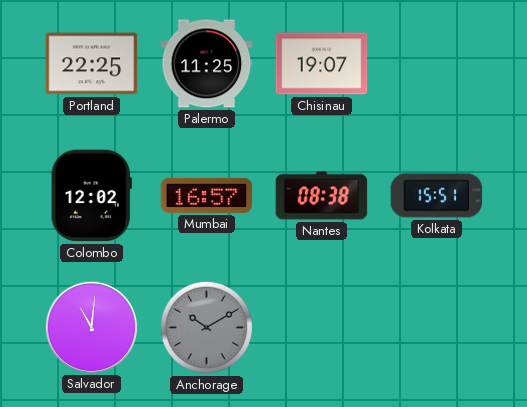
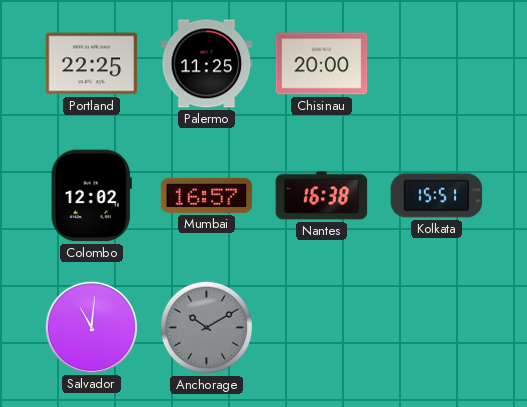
Chisinau: 19:07 -> 20:00
Nantes: 08:38 -> 16:38
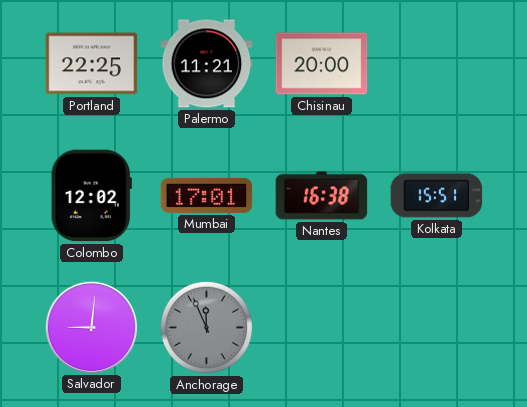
Palermo: 11:25 -> 11:21
Mumbai: 16:57 -> 17:01
Salvador: 11:01 -> 9:01
Anchorage: 10:10 -> 11:56
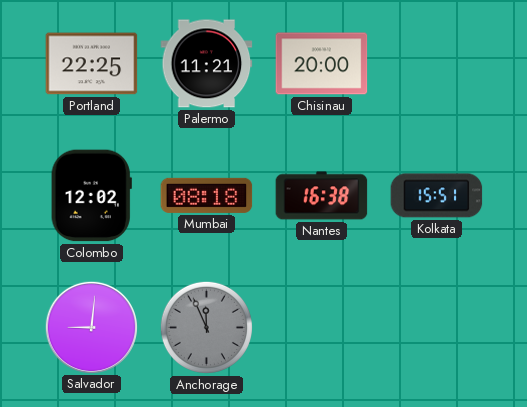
Mumbai: 17:01 -> 08:18
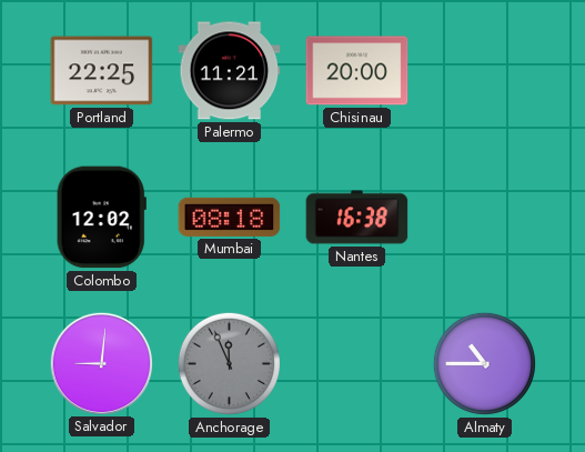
Kolkata: 15:51 -> none
Almaty: none -> 10:45
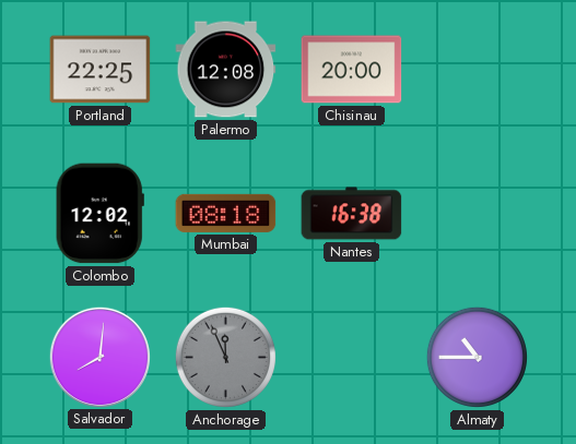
Palermo: 11:21 -> 12:08
Salvador: 9:01 -> 8:01
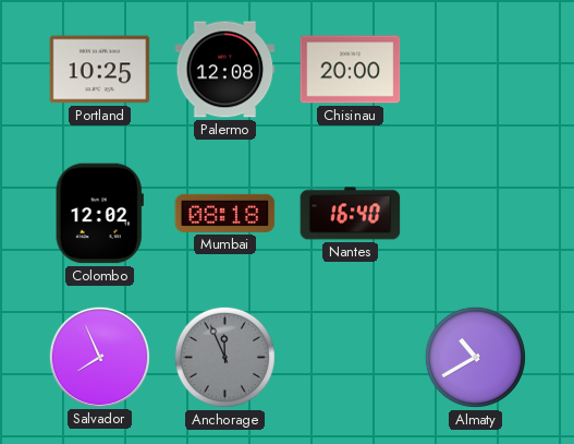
Portland: 22:25 -> 10:25
Nantes: 16:38 -> 16:40
Salvador: 8:01 -> 7:56
Almaty: 10:45 -> 10:40
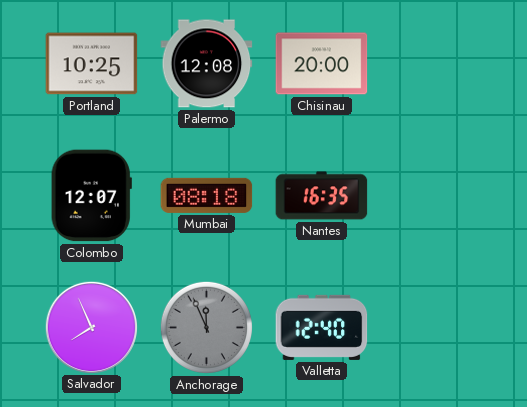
Colombo: 12:02 -> 12:07
Nantes: 16:40 -> 16:35
Valletta: none -> 12:40
Almaty: 10:40 -> none
